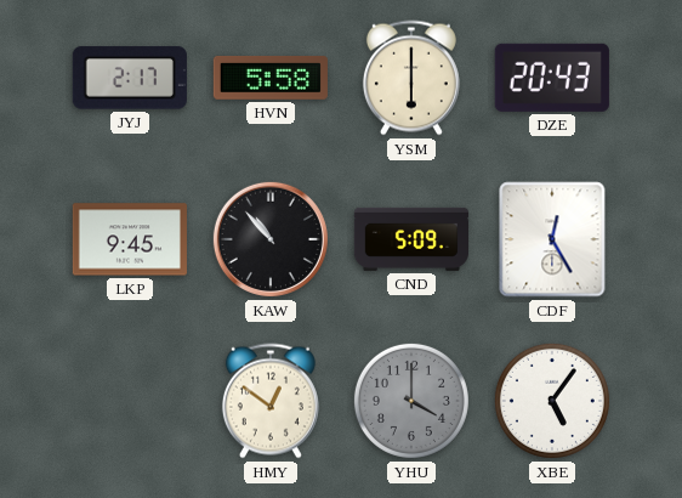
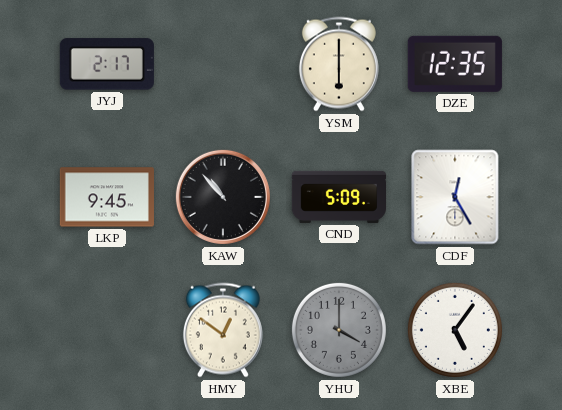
HVN: 5:58 -> none
DZE: 20:43 -> 12:35
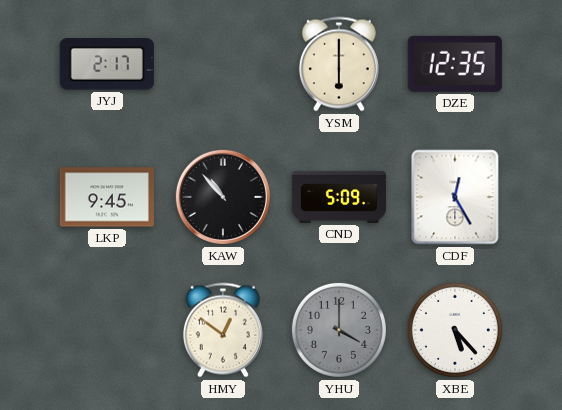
XBE: 5:06 -> 5:23
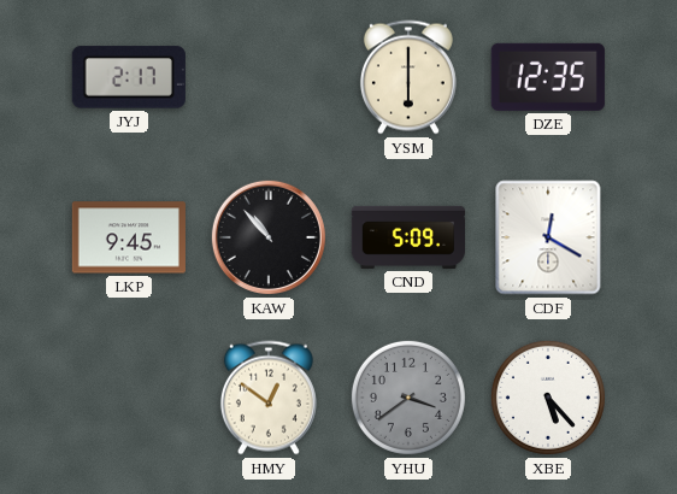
CDF: 12:25 -> 12:20
YHU: 4:00 -> 3:39
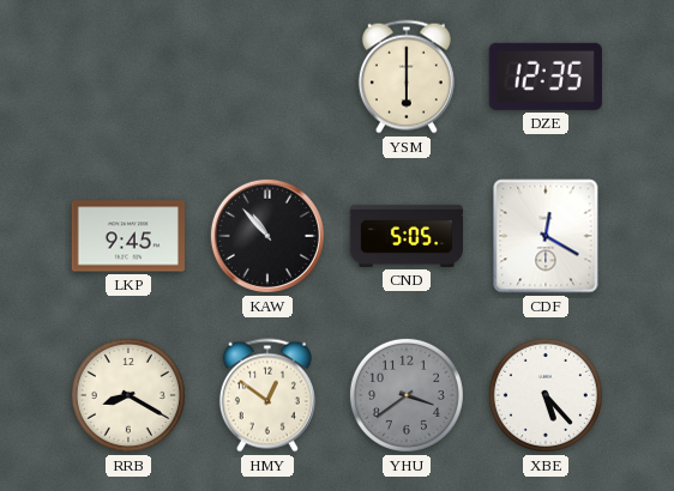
JYJ: 2:17 -> none
CND: 5:09 -> 5:05
RRB: none -> 8:20
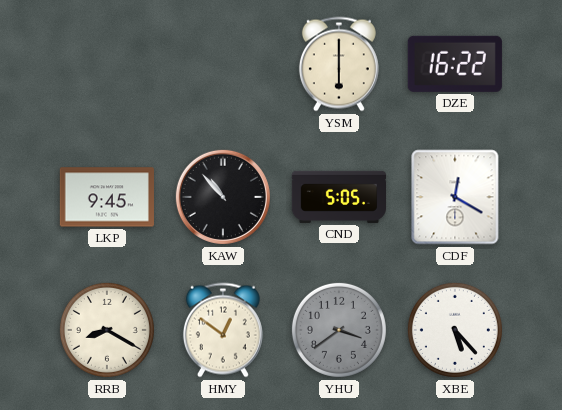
DZE: 12:35 -> 16:22
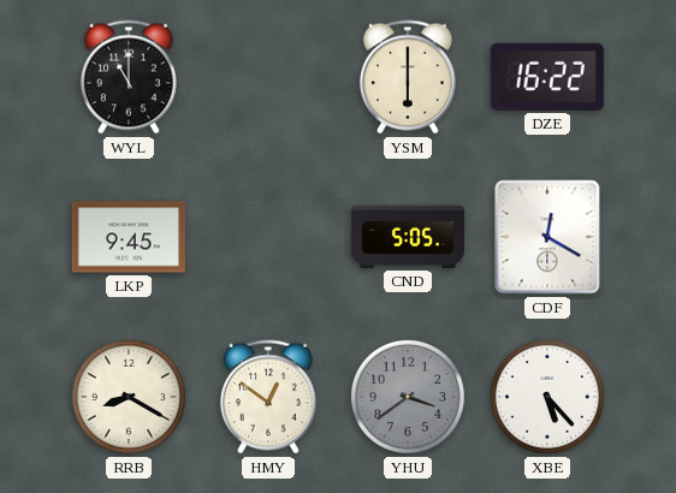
WYL: none -> 11:00
KAW: 10:53 -> none
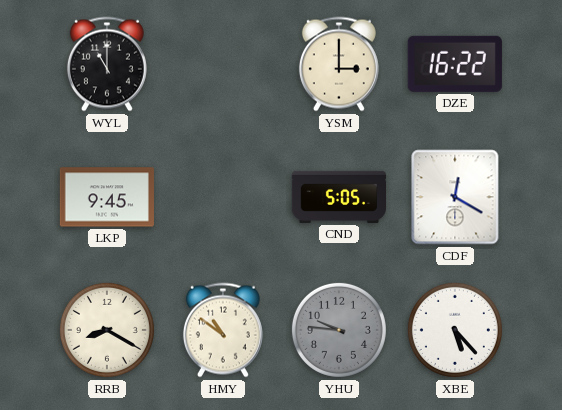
YSM: 6:00 -> 3:00
HMY: 12:51 -> 10:51
YHU: 3:39 -> 9:46
